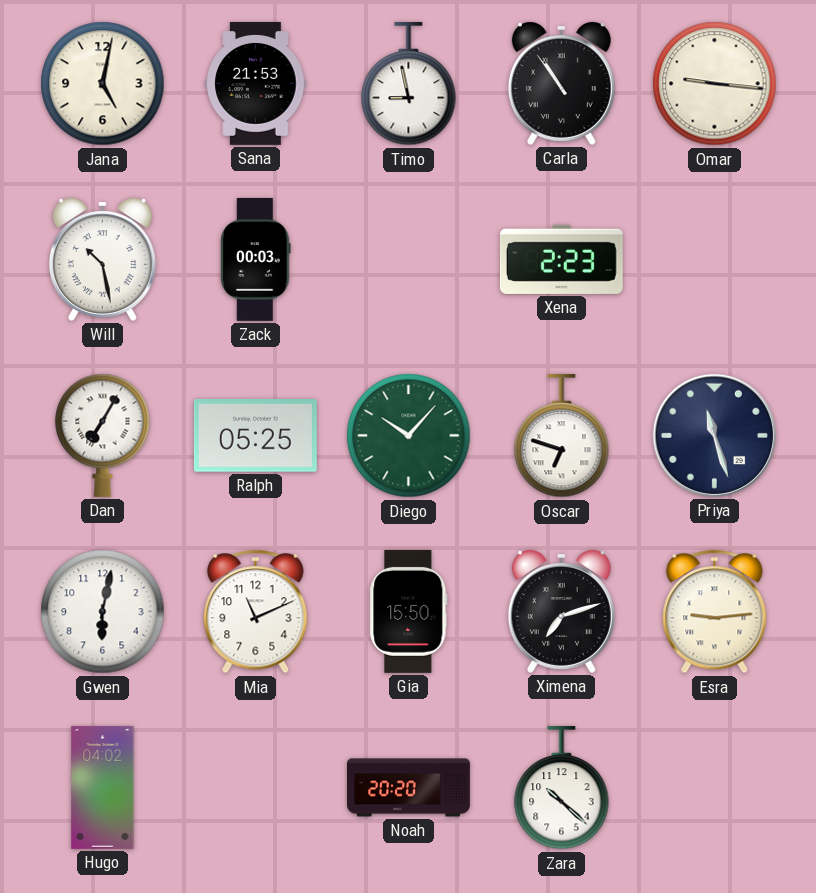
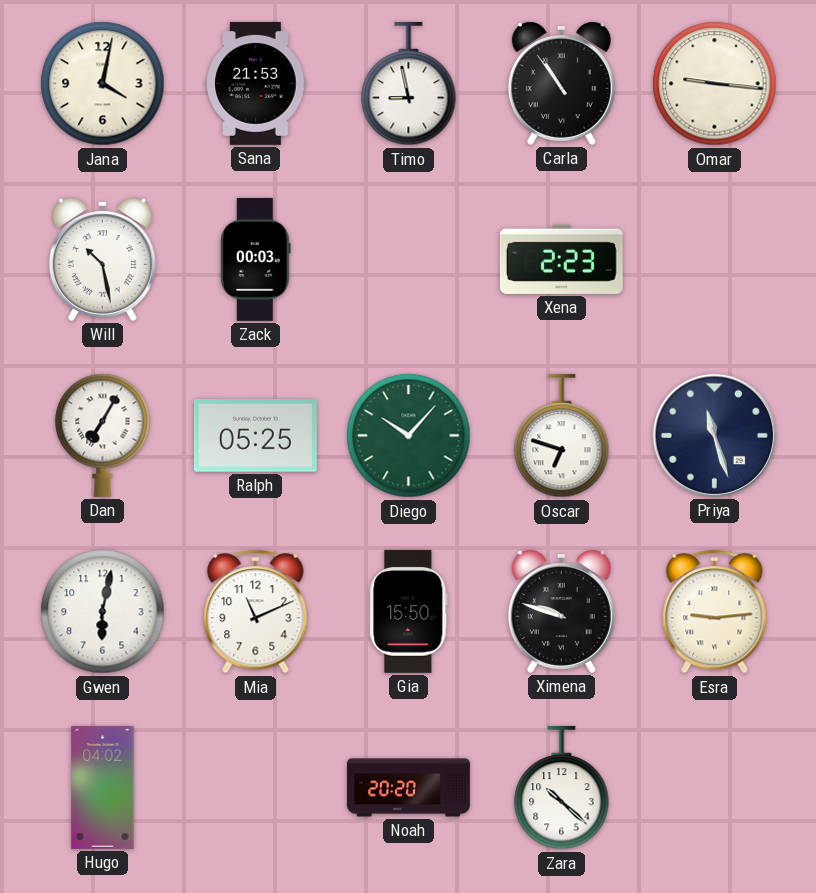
Jana: 5:02 -> 4:02
Ximena: 7:12 -> 9:48
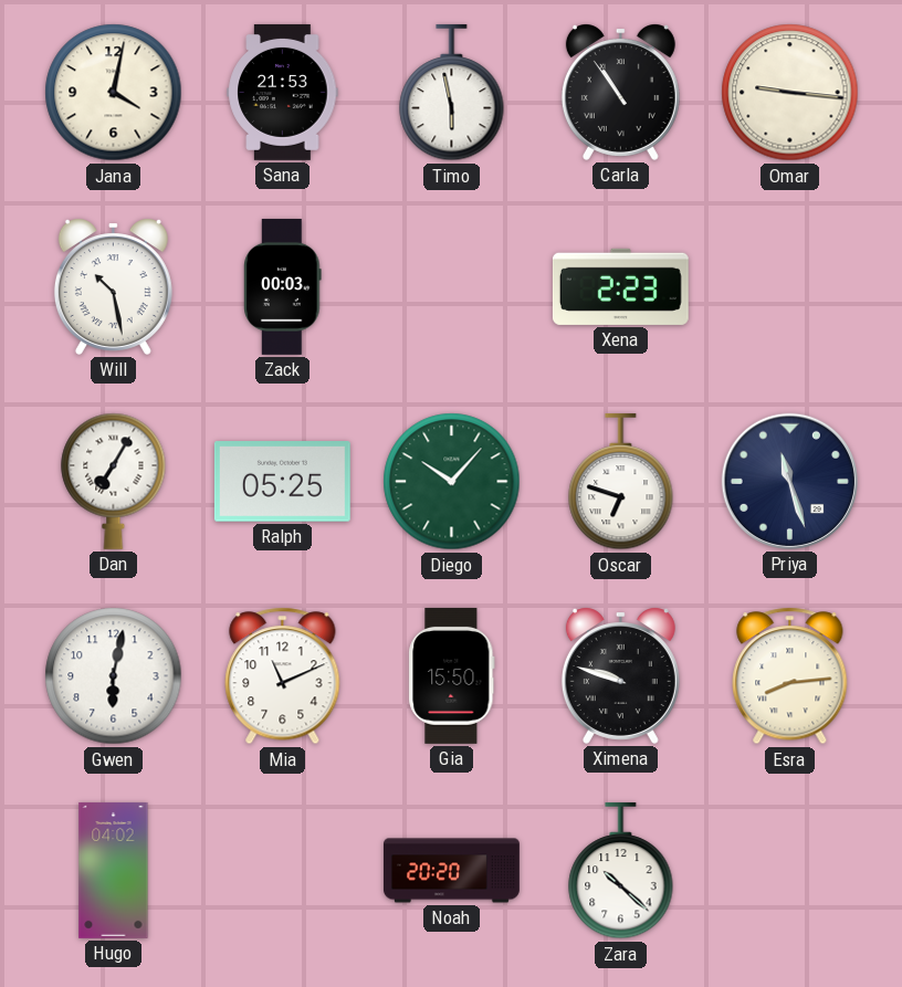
Timo: 8:58 -> 5:58
Esra: 9:14 -> 8:14
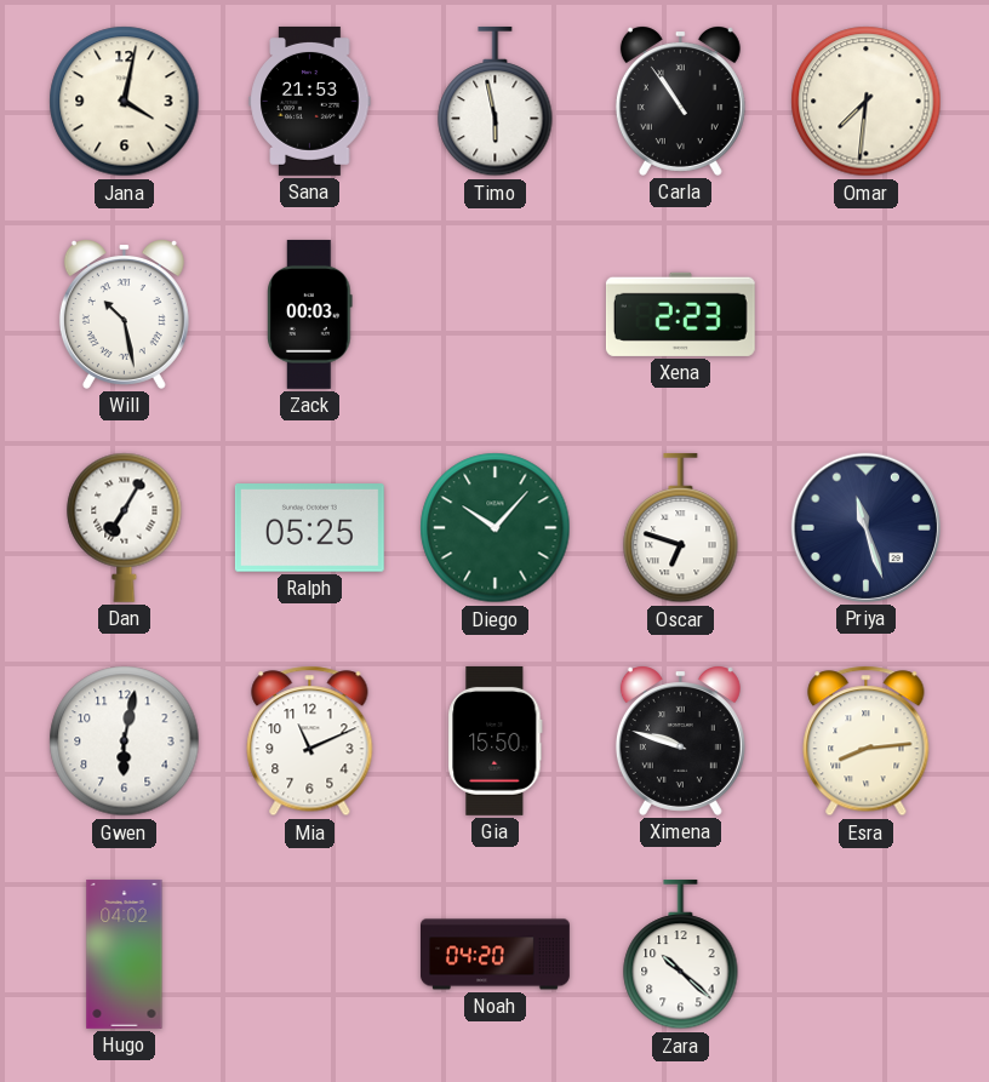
Omar: 9:16 -> 7:31
Noah: 20:20 -> 04:20
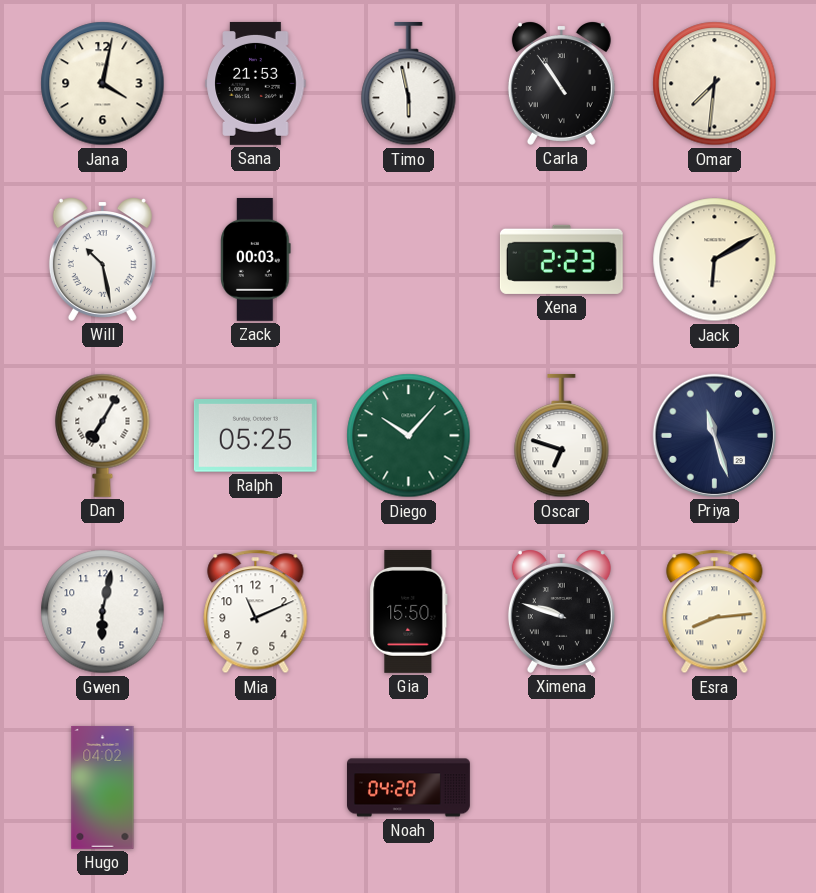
Jack: none -> 6:10
Zara: 10:22 -> none
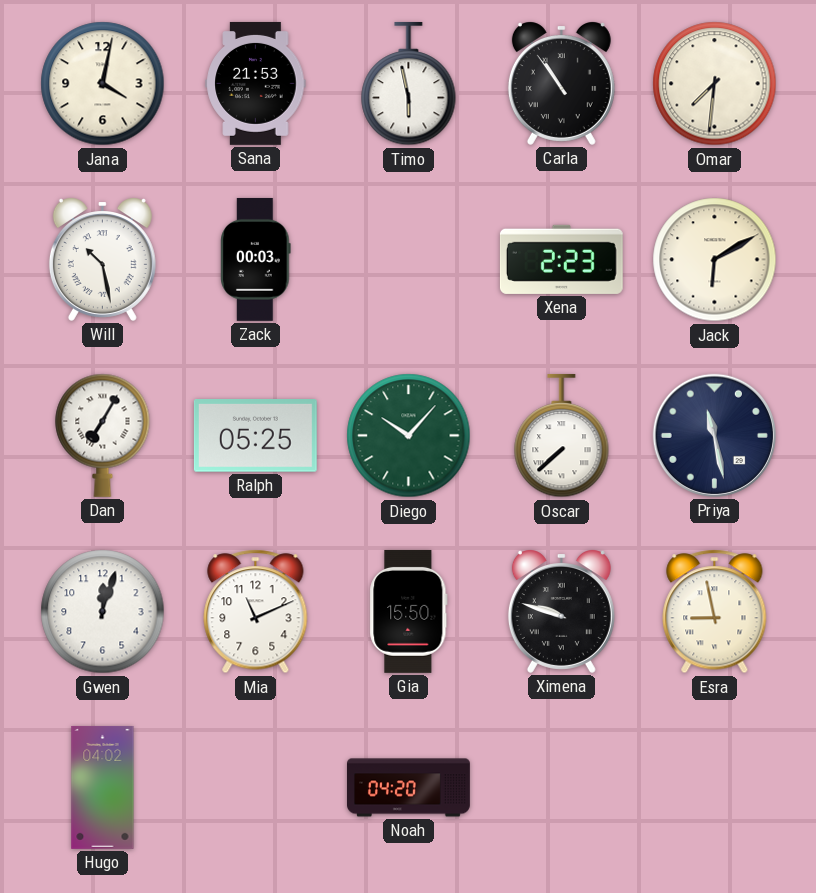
Oscar: 6:48 -> 7:38
Priya: 11:27 -> 11:28
Gwen: 6:02 -> 12:03
Esra: 8:14 -> 8:58
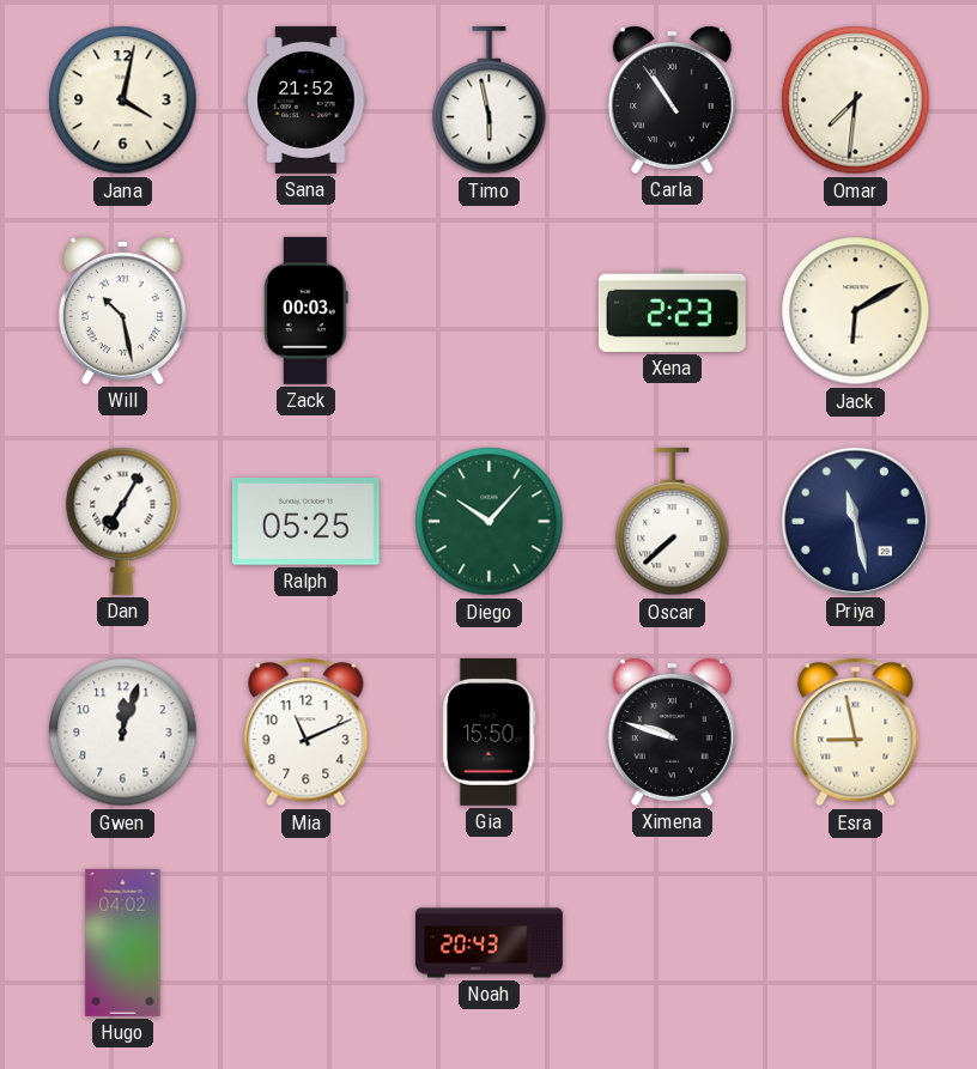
Sana: 21:53 -> 21:52
Noah: 04:20 -> 20:43
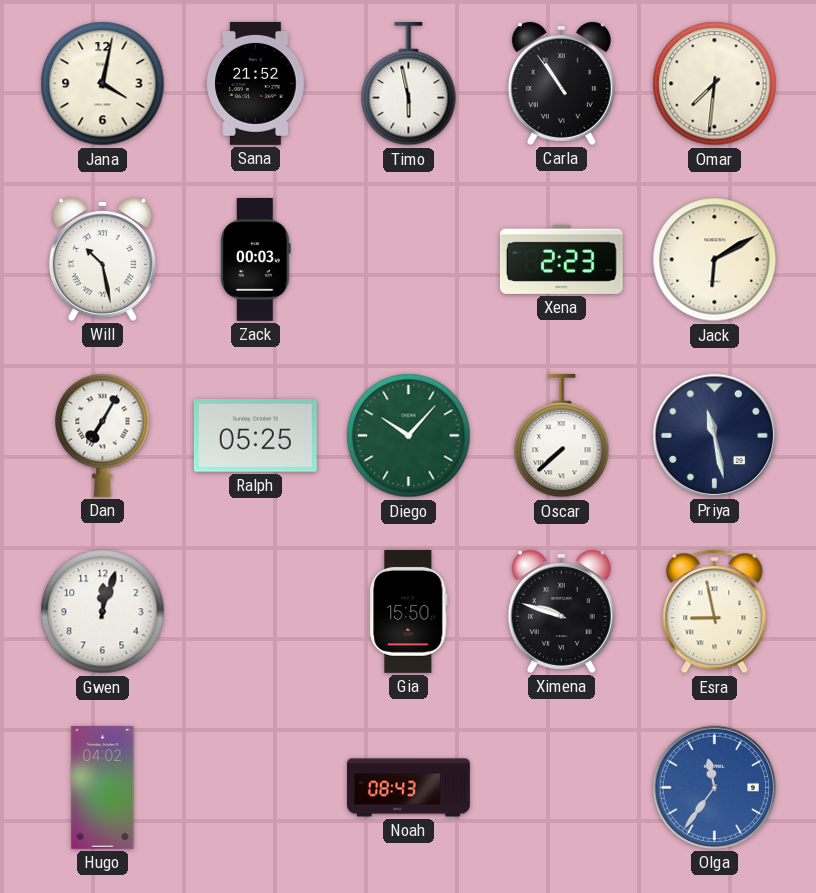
Mia: 11:11 -> none
Noah: 20:43 -> 08:43
Olga: none -> 11:36
